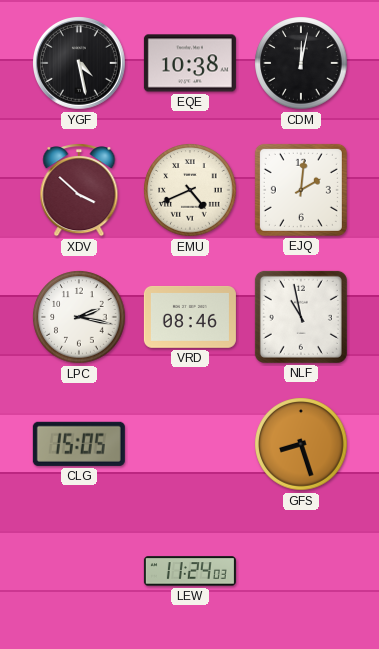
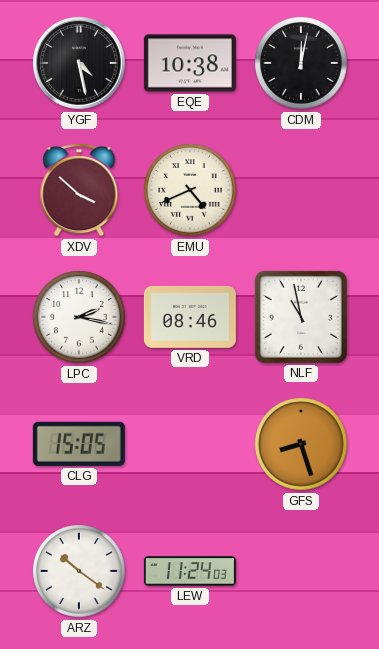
EJQ: 2:01 -> none
ARZ: none -> 10:21
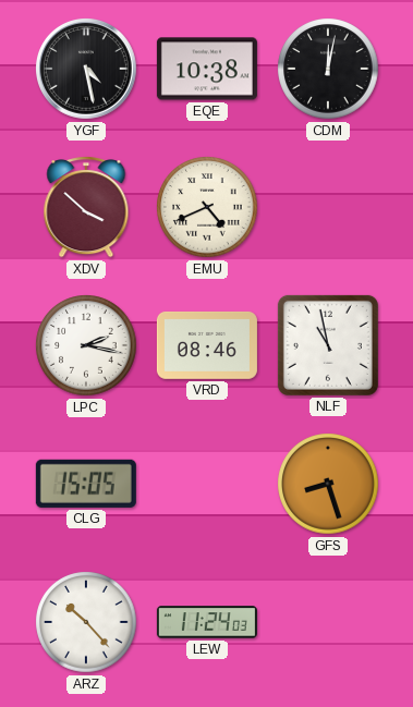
ARZ: 10:21 -> 10:23
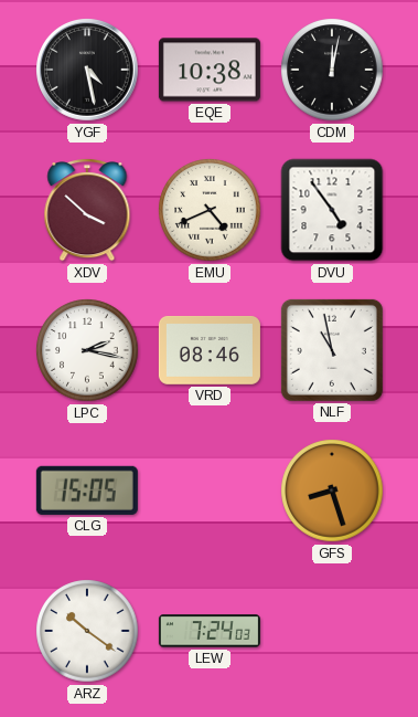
DVU: none -> 4:54
ARZ: 10:23 -> 10:21
LEW: 11:24 -> 7:24
